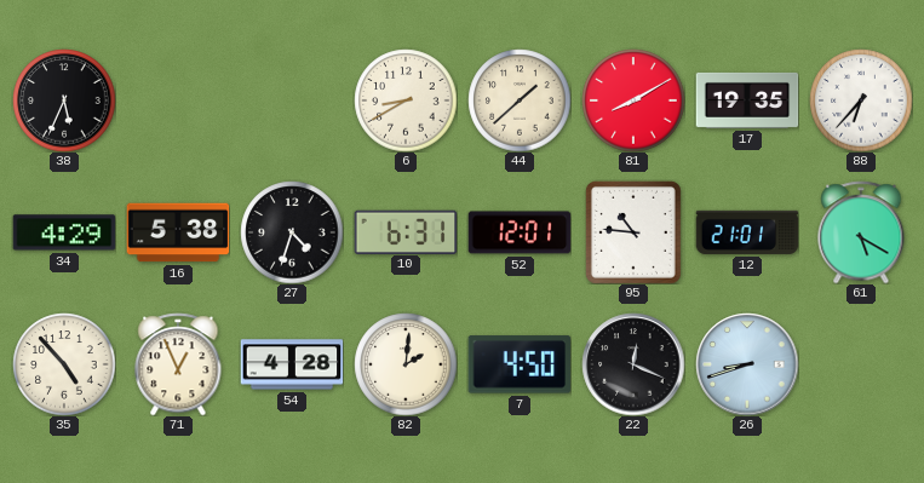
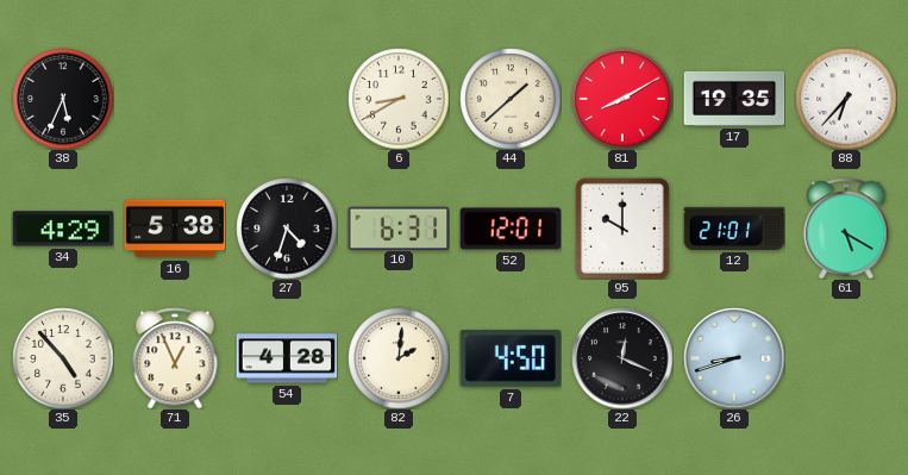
95: 10:46 -> 10:00
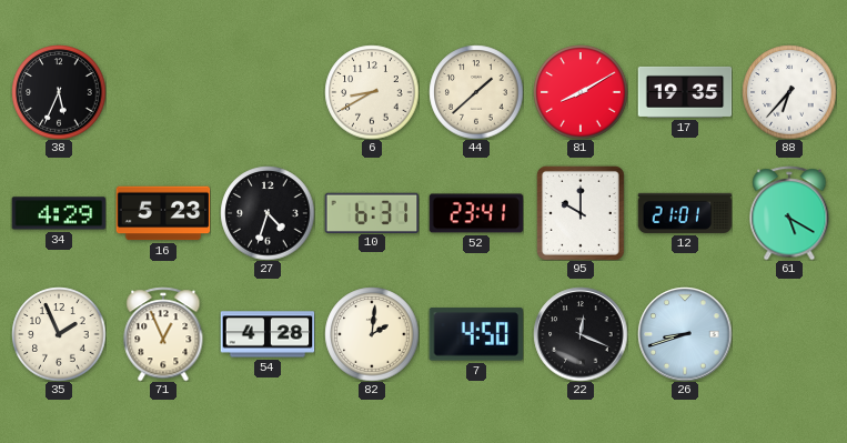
16: 5:38 -> 5:23
52: 12:01 -> 23:41
35: 4:53 -> 1:56
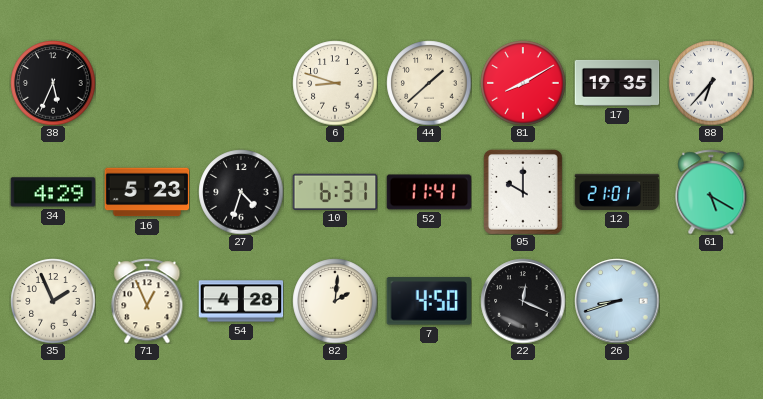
6: 8:40 -> 8:48
52: 23:41 -> 11:41
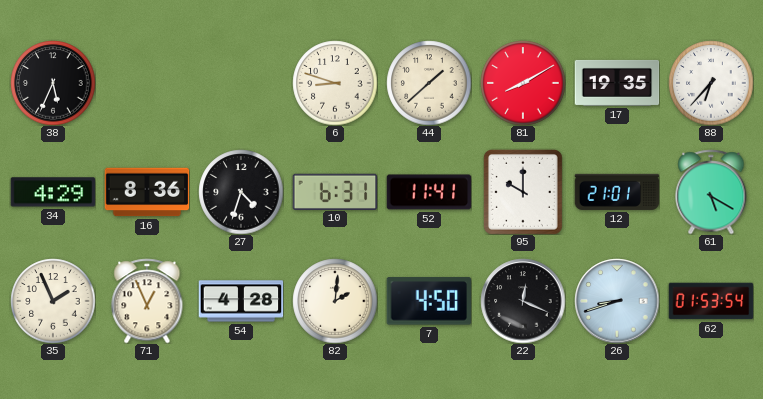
16: 5:23 -> 8:36
62: none -> 01:53
